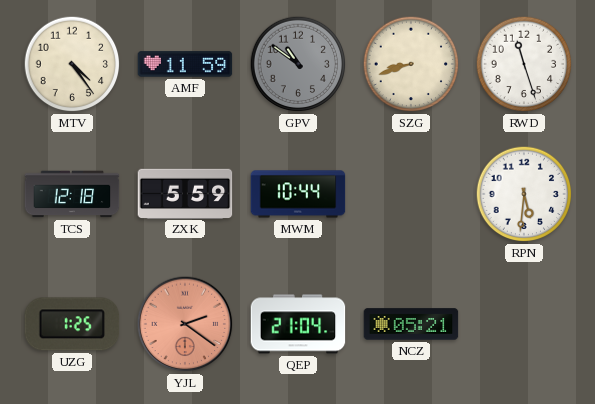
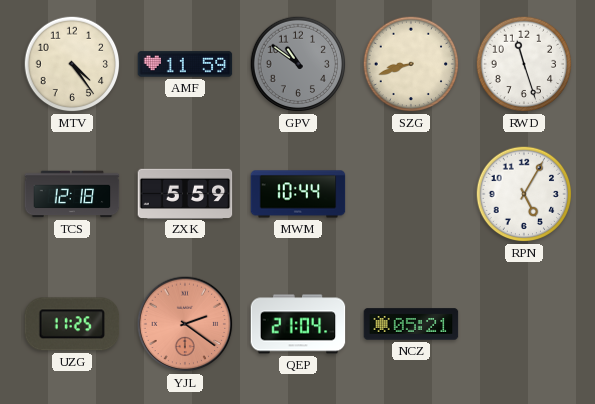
RPN: 5:31 -> 5:05
UZG: 1:25 -> 11:25
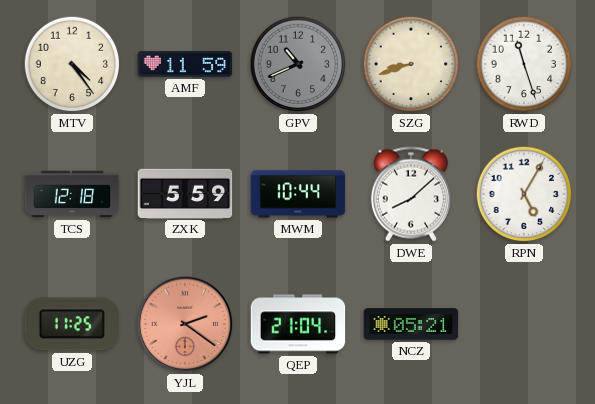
GPV: 10:51 -> 10:41
DWE: none -> 8:08
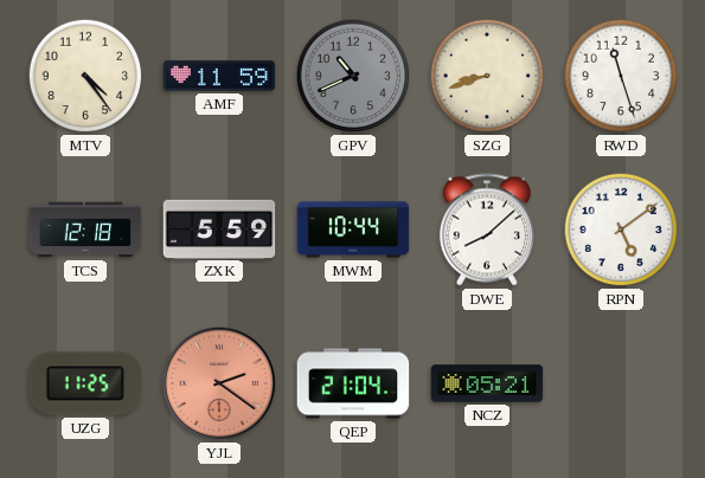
RPN: 5:05 -> 5:09
